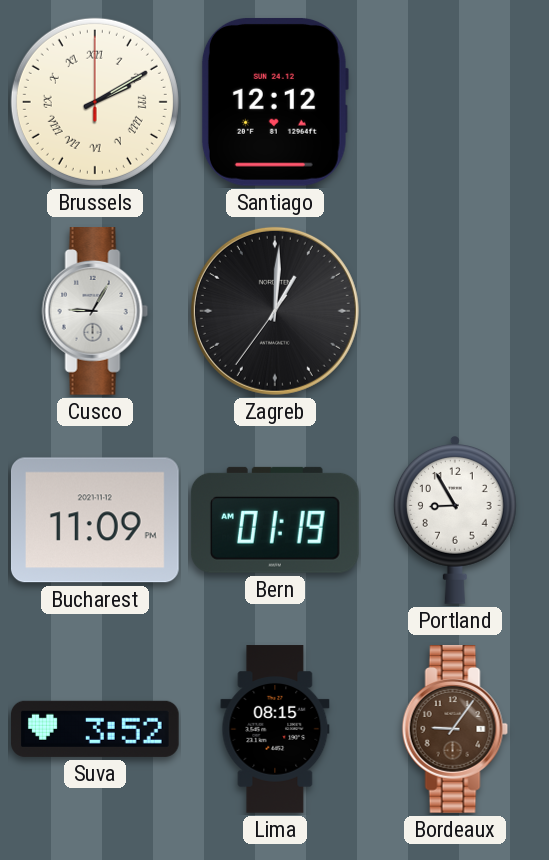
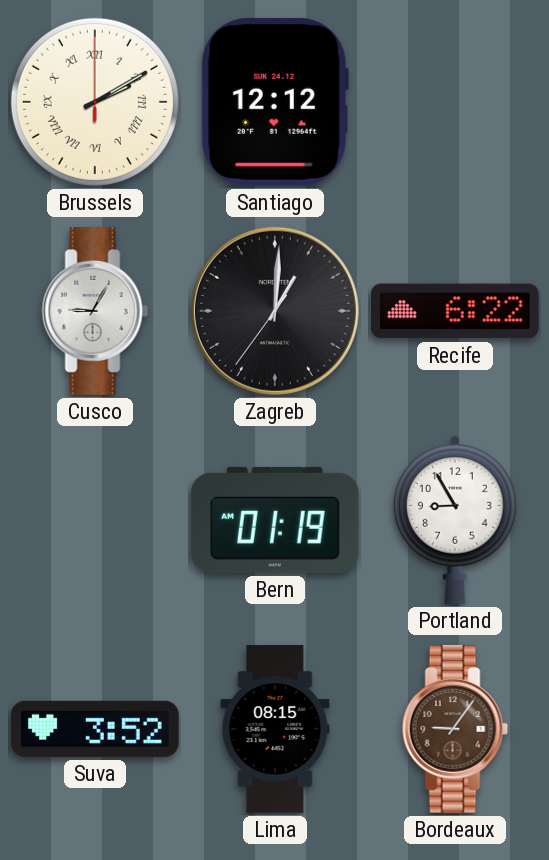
Recife: none -> 6:22
Bucharest: 11:09 -> none
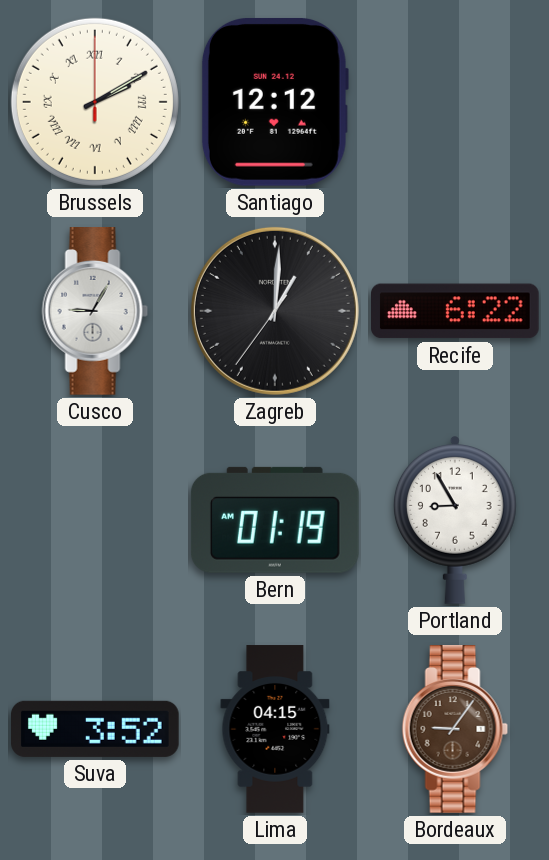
Lima: 08:15 -> 04:15
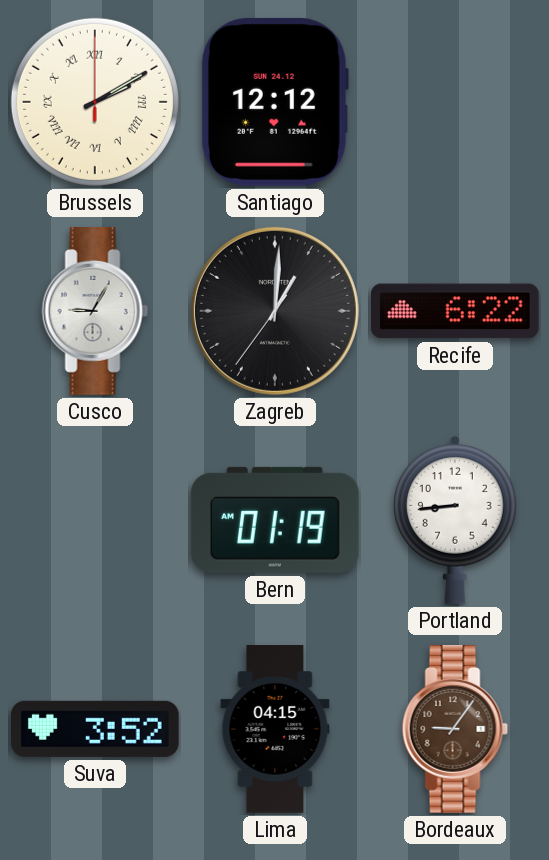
Portland: 8:55 -> 8:44
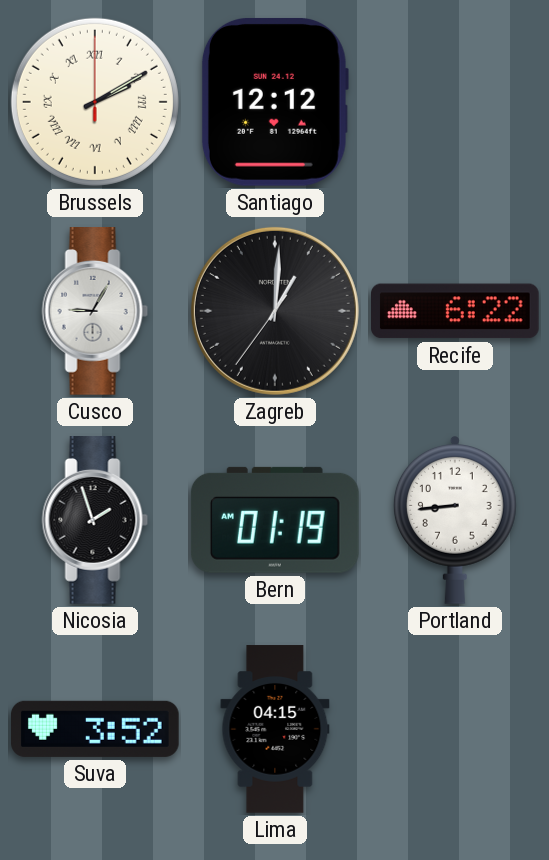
Nicosia: none -> 1:57
Bordeaux: 9:06 -> none
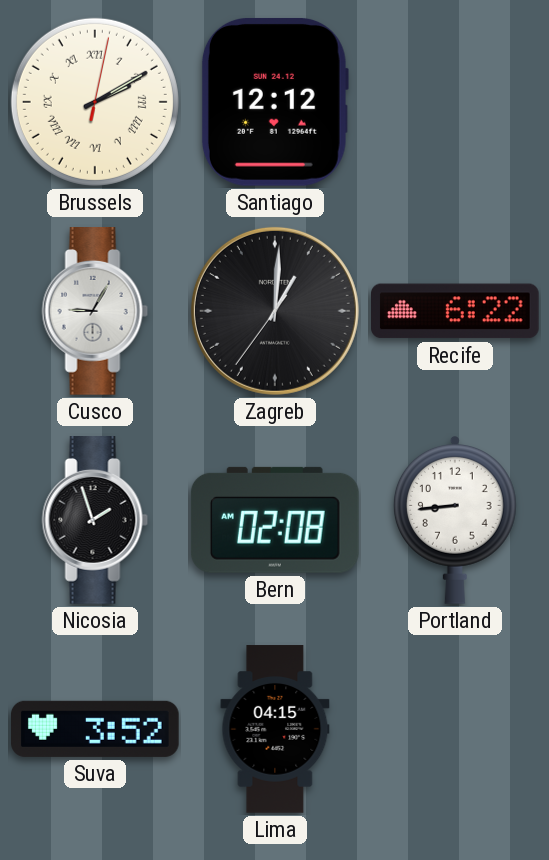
Brussels: 2:10:00 -> 2:10:02
Bern: 01:19 -> 02:08
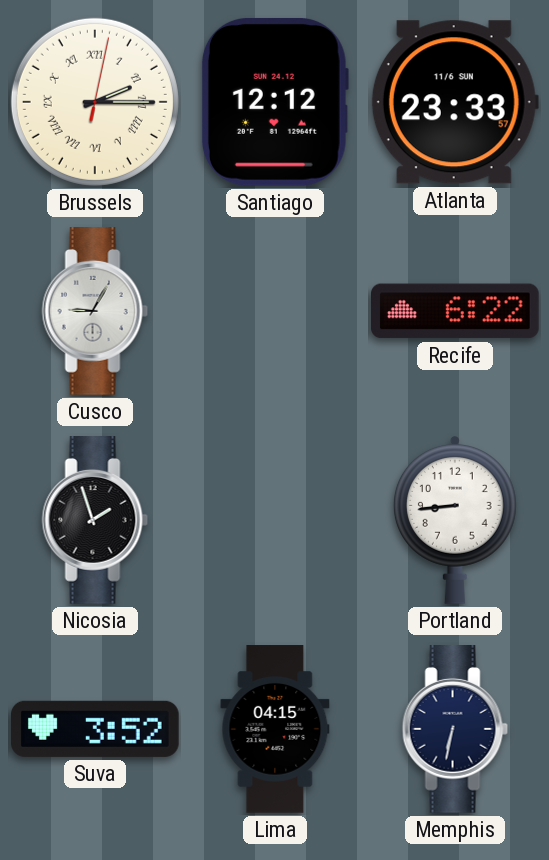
Brussels: 2:10 -> 2:15
Atlanta: none -> 23:33
Zagreb: 1:00 -> none
Bern: 02:08 -> none
Memphis: none -> 6:32
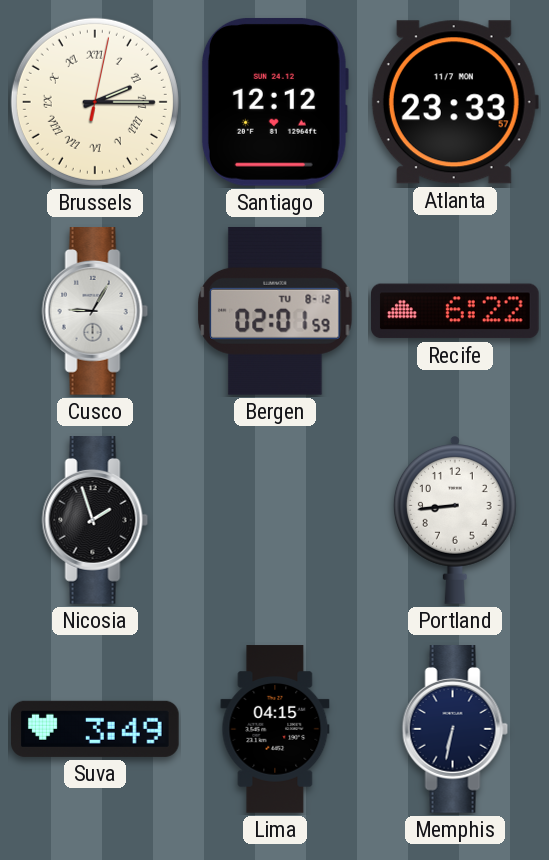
Atlanta date: 11/6 SUN -> 11/7 MON
Bergen: none -> 02:01
Suva: 3:52 -> 3:49
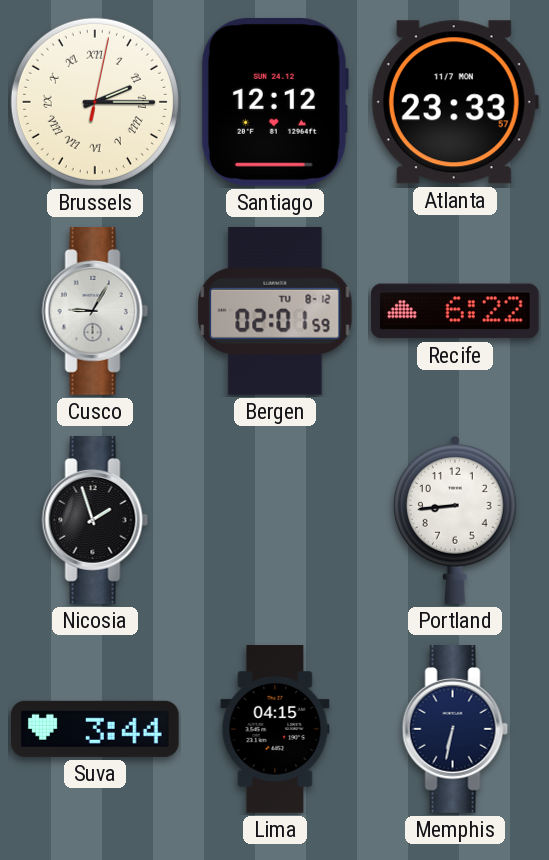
Suva: 3:49 -> 3:44
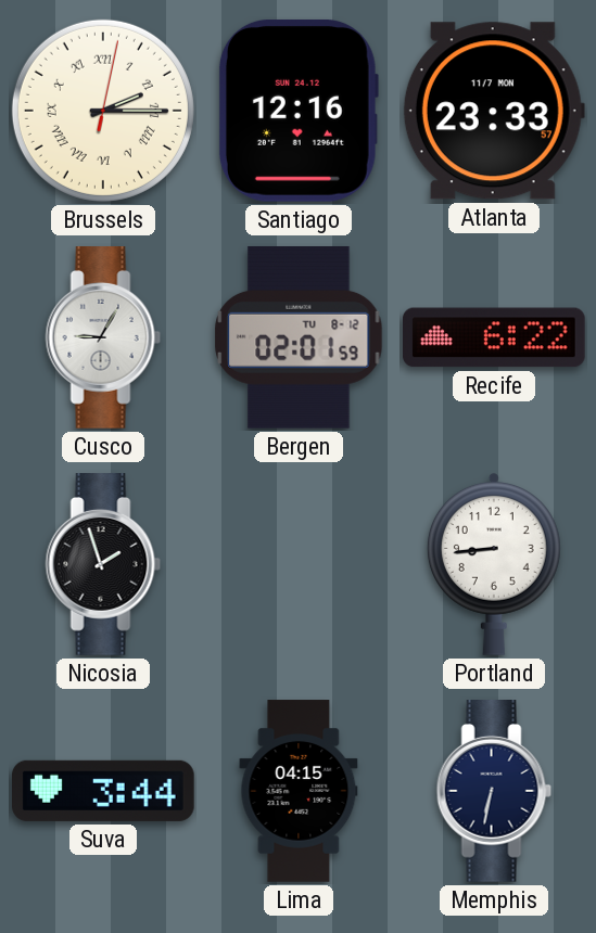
Santiago: 12:12 -> 12:16
